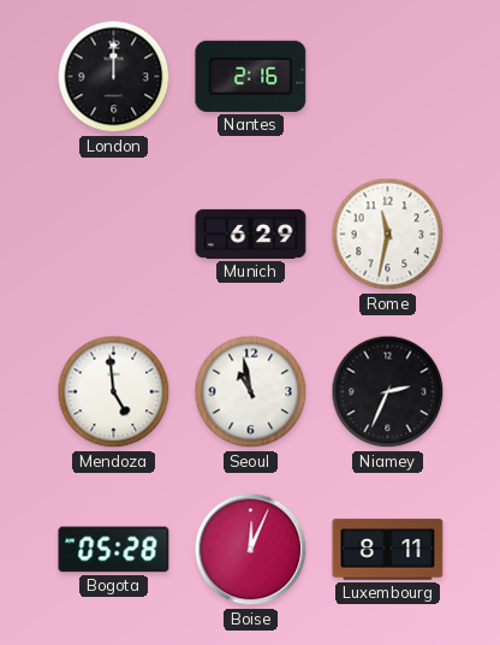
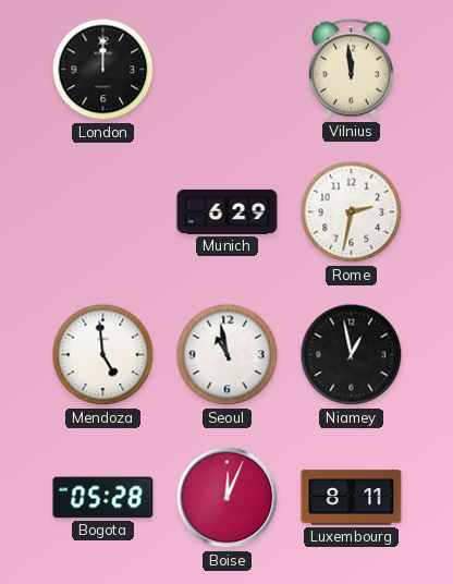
Nantes: 2:16 -> none
Vilnius: none -> 11:59
Rome: 11:32 -> 2:32
Niamey: 2:34 -> 12:58
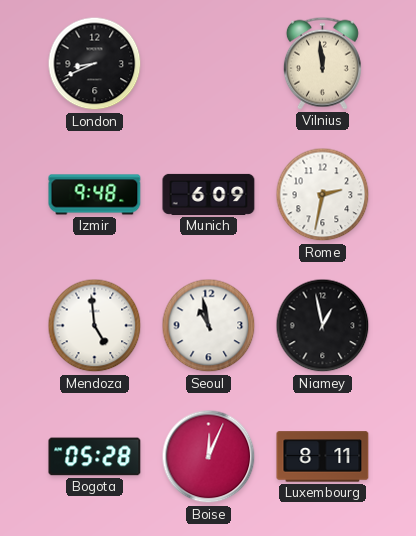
London: 12:00 -> 8:41
Izmir: none -> 9:48
Munich: 6:29 -> 6:09
